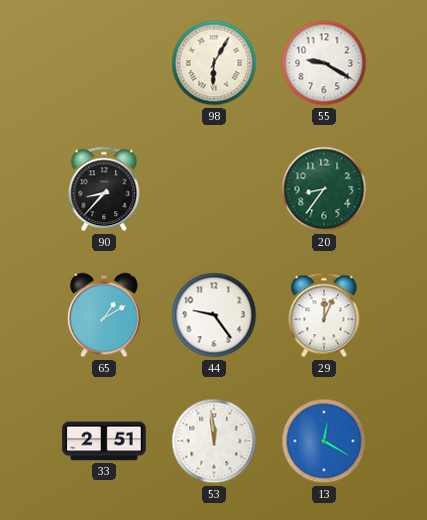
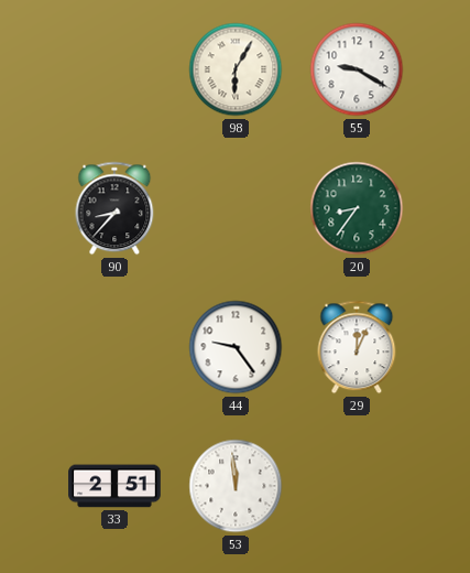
65: 1:10 -> none
13: 12:20 -> none
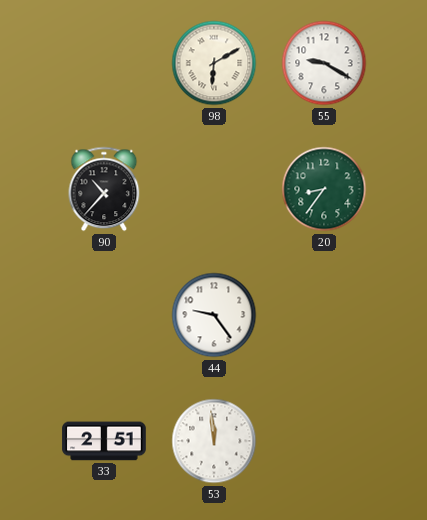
98: 6:05 -> 6:10
90: 8:37 -> 10:37
29: 12:04 -> none
